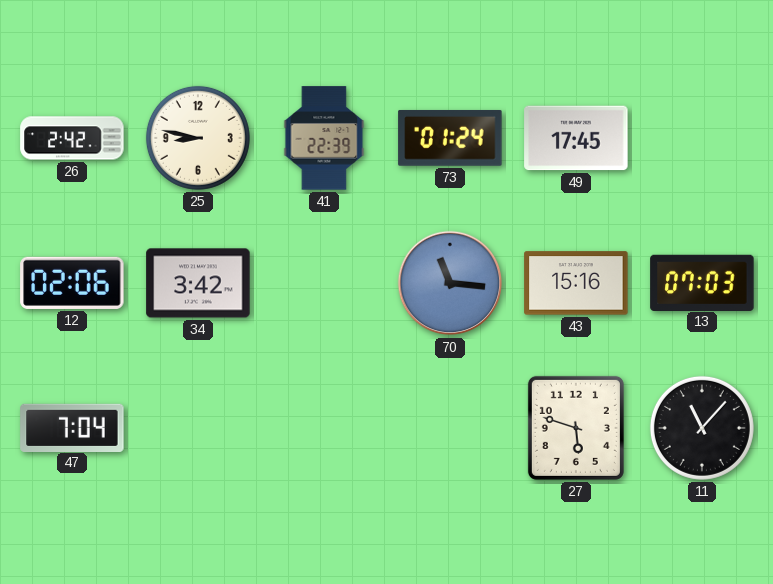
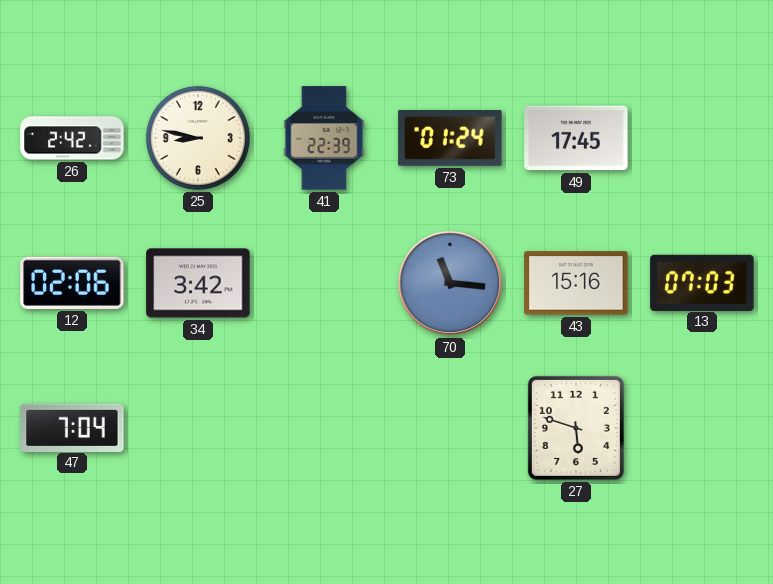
11: 11:07 -> none
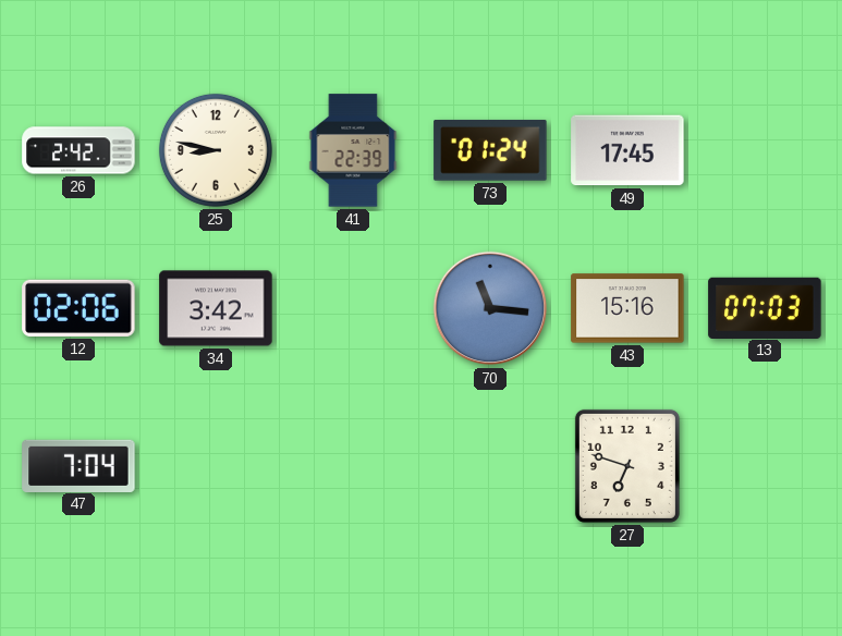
27: 5:48 -> 6:48
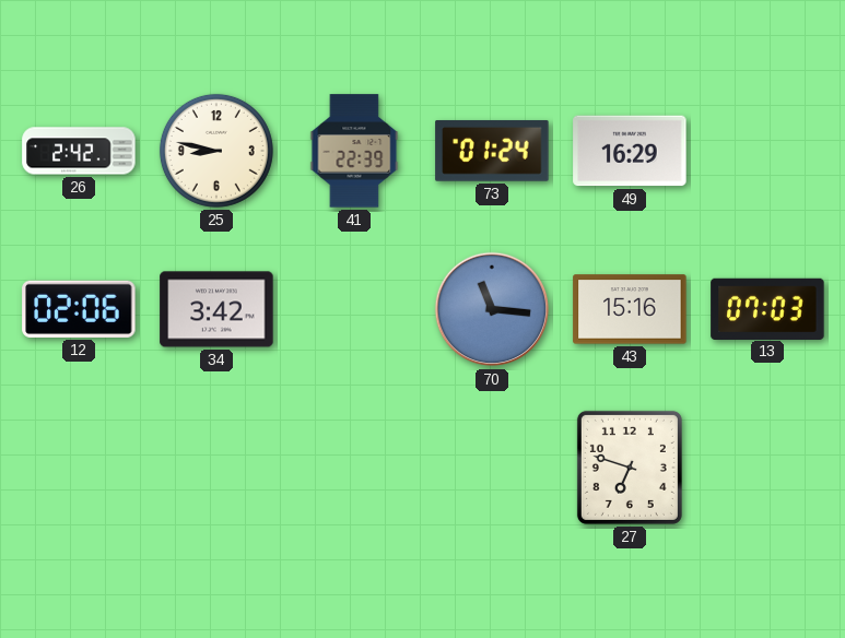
49: 17:45 -> 16:29
47: 7:04 -> none
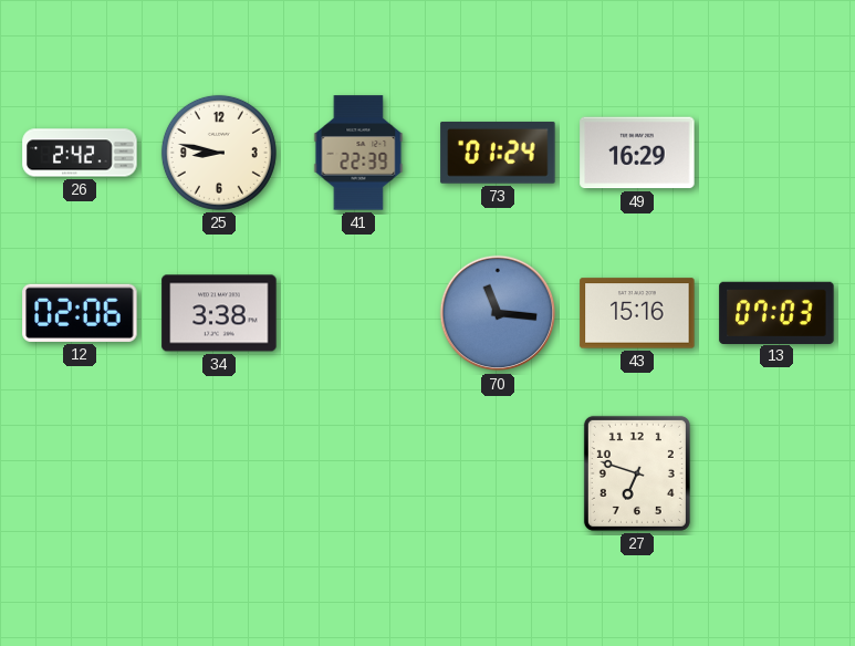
34: 3:42 -> 3:38
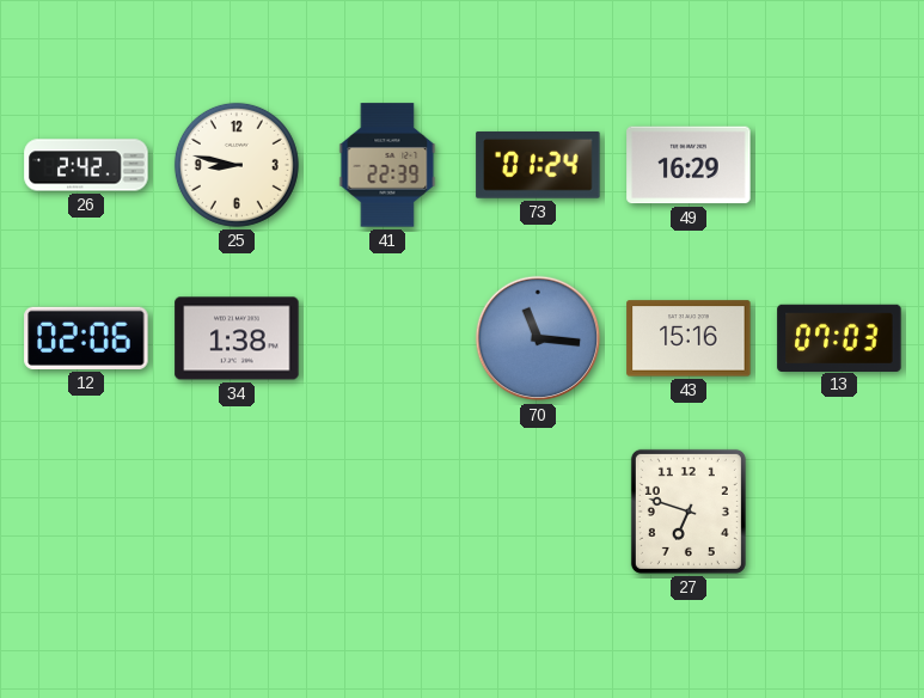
34: 3:38 -> 1:38
